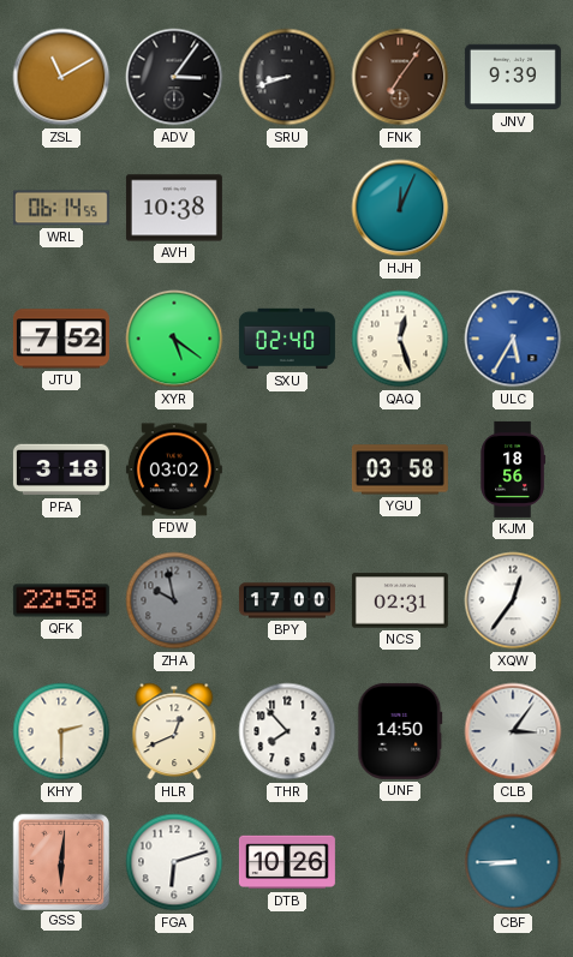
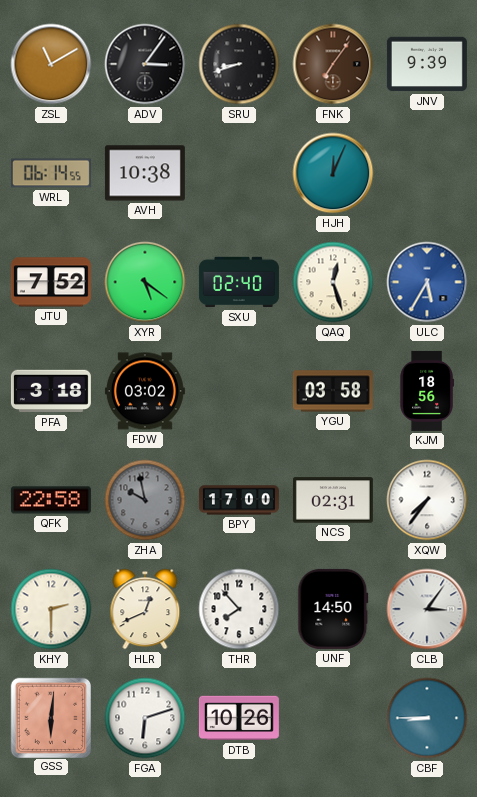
XQW: 12:36 -> 7:36
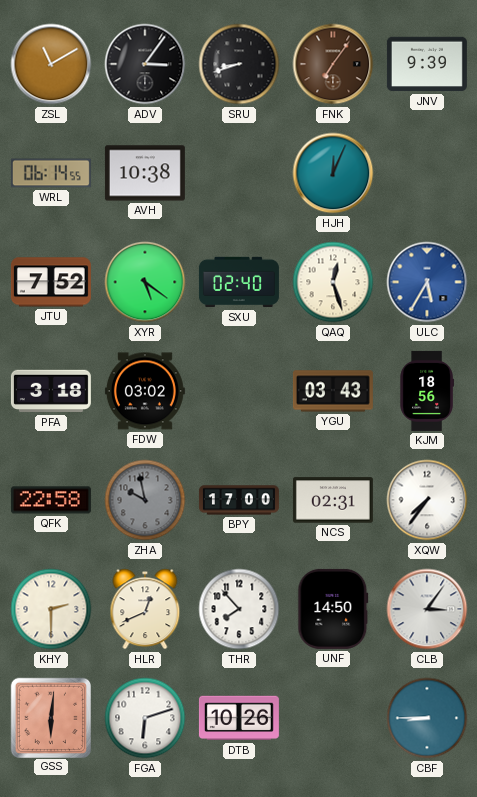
YGU: 03:58 -> 03:43
